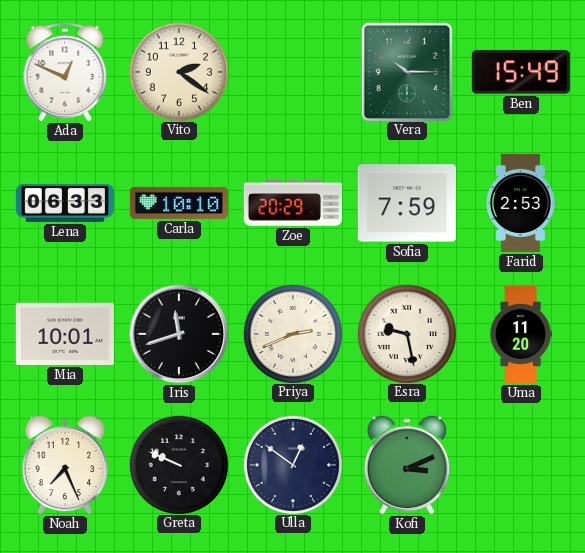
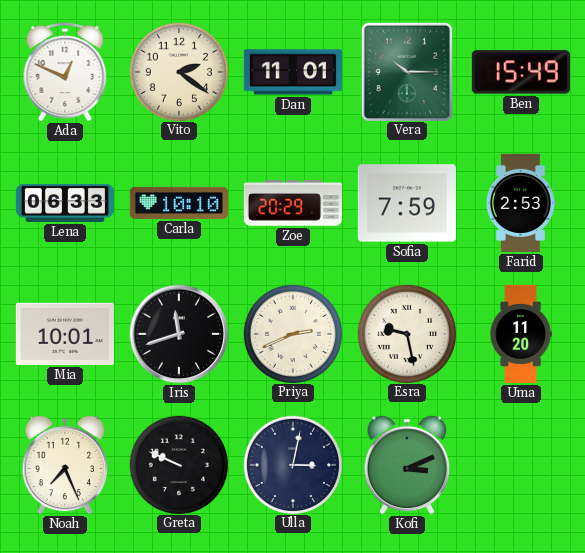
Dan: none -> 11:01
Ulla: 12:51 -> 3:02
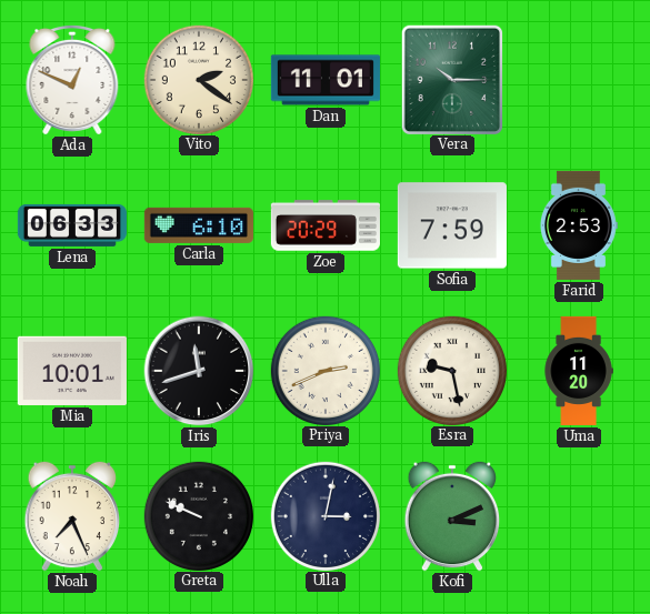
Ben: 15:49 -> none
Carla: 10:10 -> 6:10
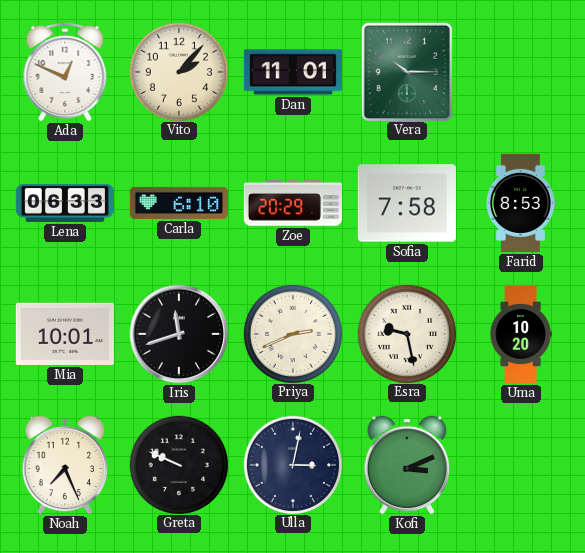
Vito: 2:21 -> 2:07
Sofia: 7:59 -> 7:58
Farid: 2:53 -> 8:53
Uma: 11:20 -> 10:20
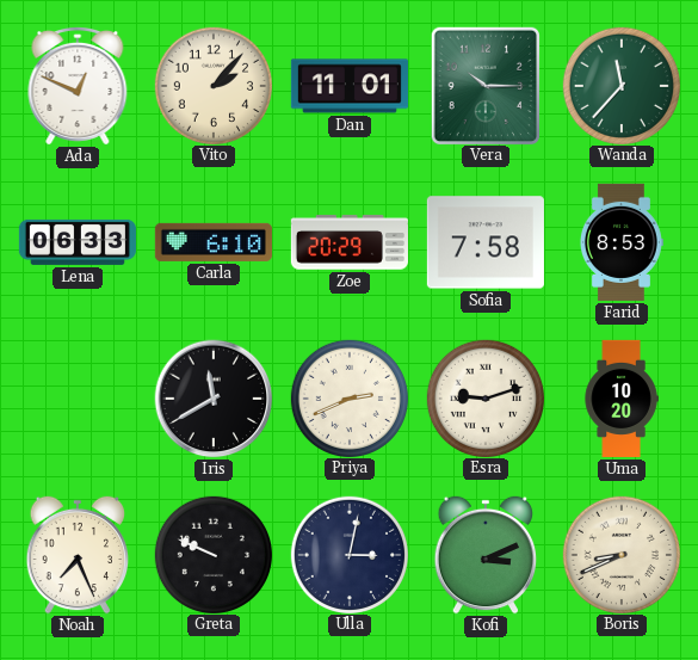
Wanda: none -> 11:37
Mia: 10:01 -> none
Iris: 11:42 -> 11:40
Esra: 9:28 -> 9:12
Boris: none -> 8:41
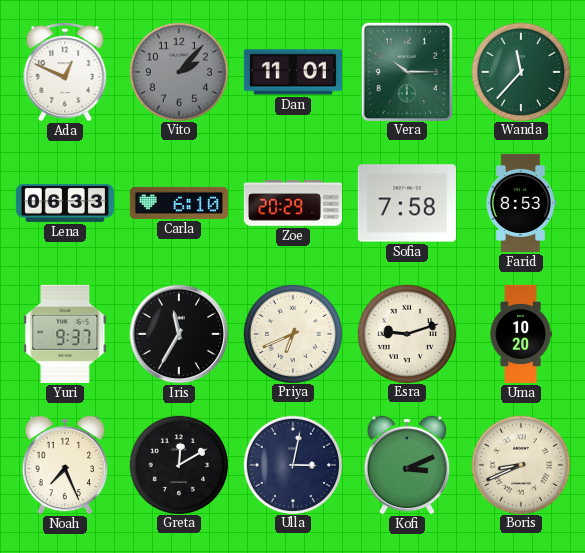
Vito dial: cream -> grey
Yuri: none -> 9:37
Iris: 11:40 -> 11:35
Priya: 2:41 -> 6:41
Greta: 9:49 -> 12:10
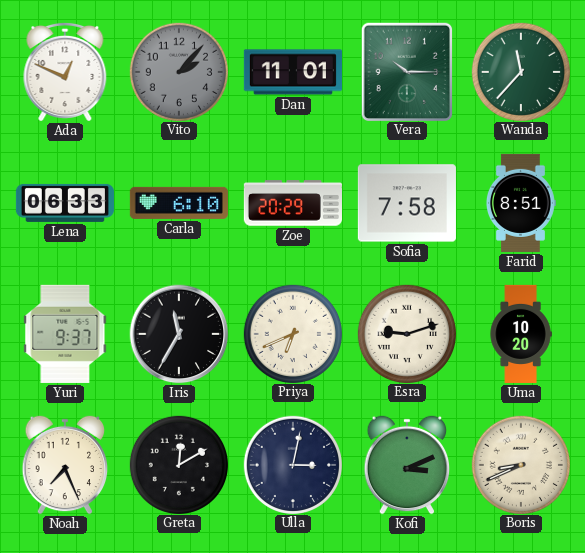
Farid: 8:53 -> 8:51
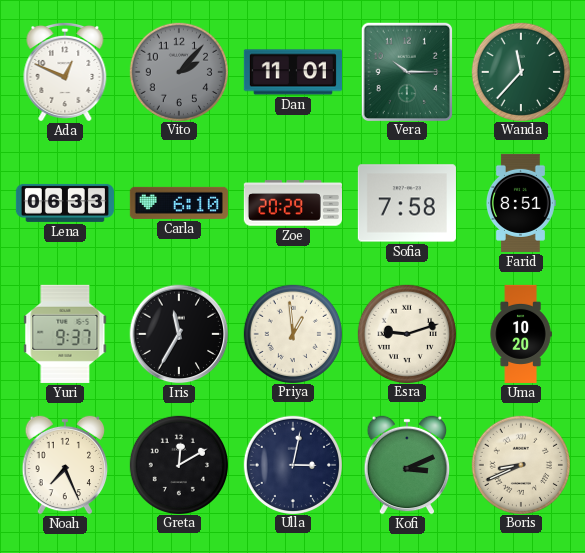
Priya: 6:41 -> 12:59
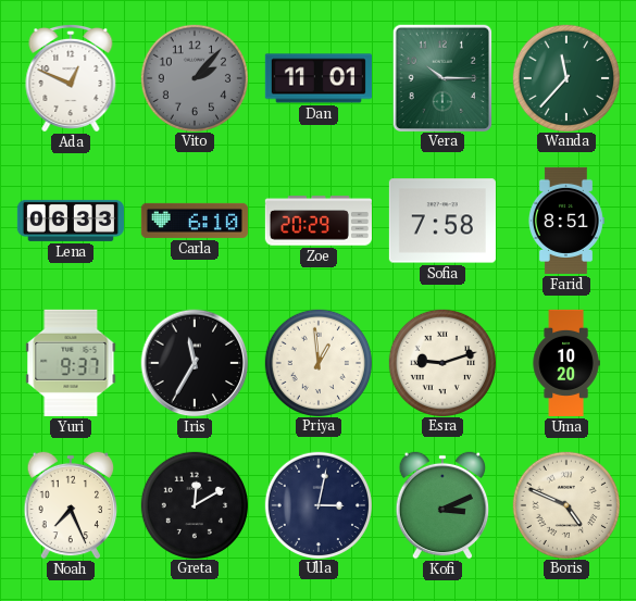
Boris: 8:41 -> 4:49
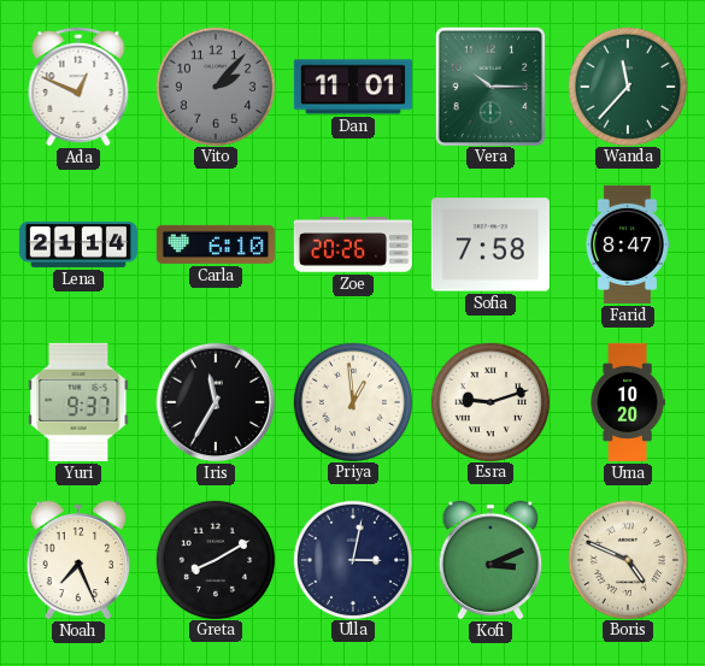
Lena: 06:33 -> 21:14
Zoe: 20:29 -> 20:26
Farid: 8:51 -> 8:47
Greta: 12:10 -> 8:10
